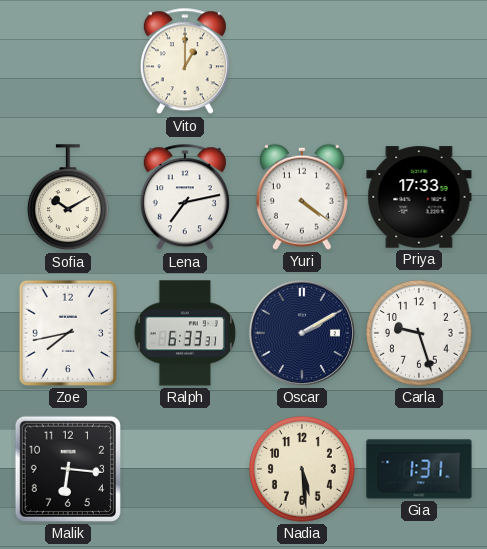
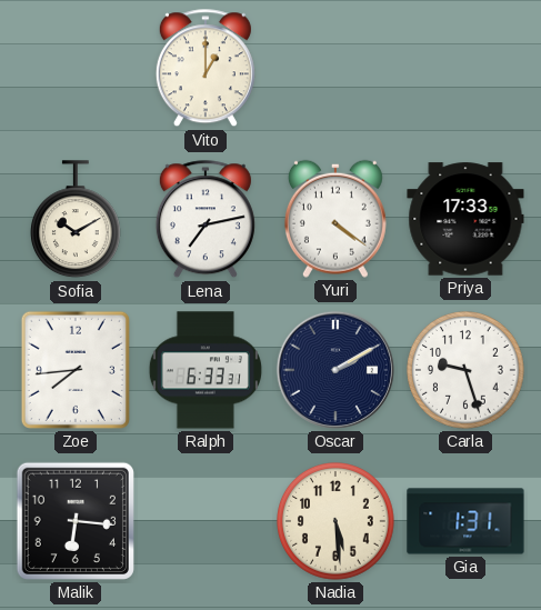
Zoe: 7:43 -> 7:44
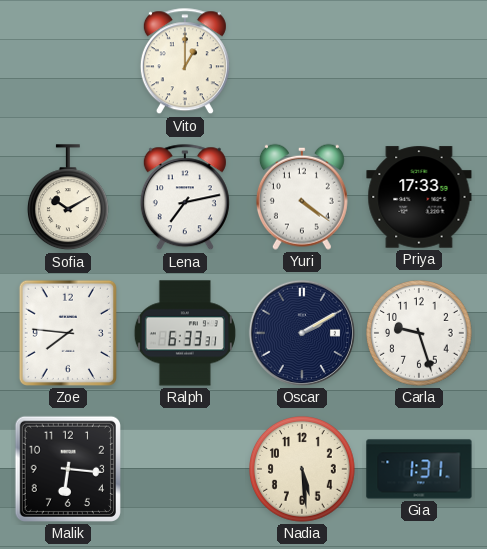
Zoe: 7:44 -> 7:46
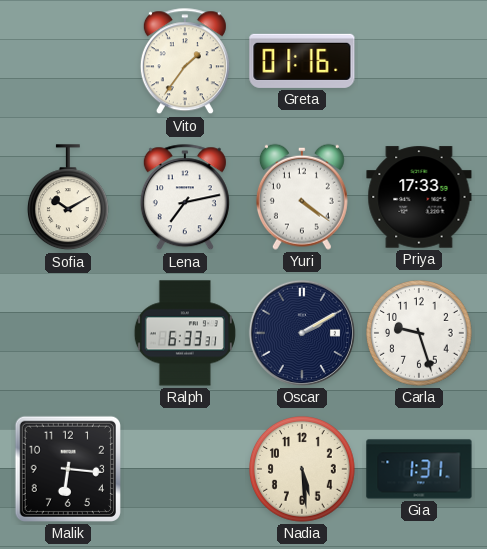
Vito: 1:00 -> 1:36
Greta: none -> 01:16
Zoe: 7:46 -> none
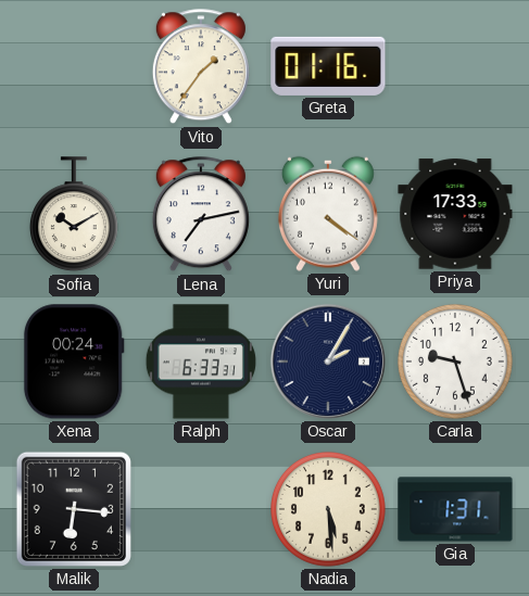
Xena: none -> 00:24
Oscar: 2:10 -> 2:05
